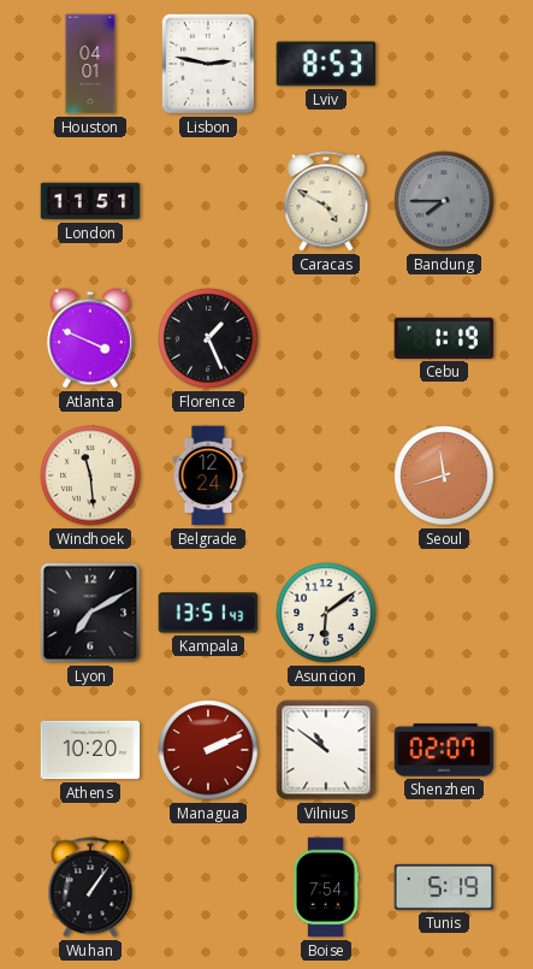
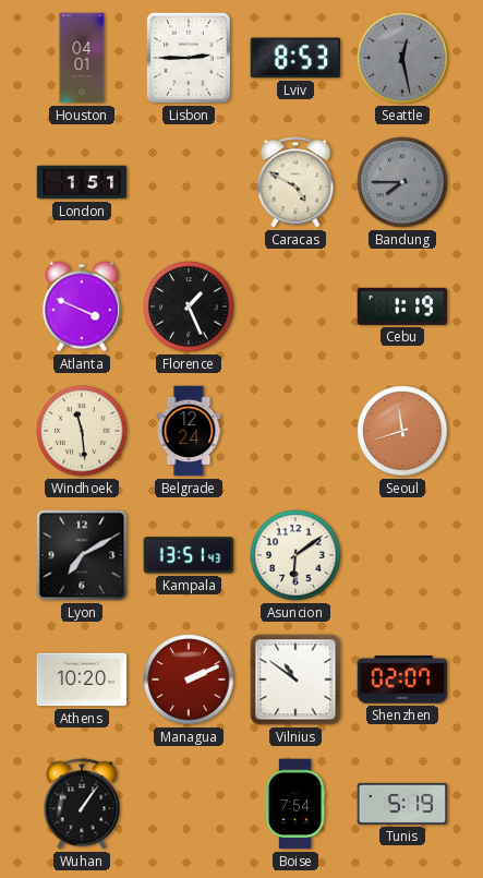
Lisbon: 2:47 -> 2:45
Seattle: none -> 12:28
London: 11:51 -> 1:51
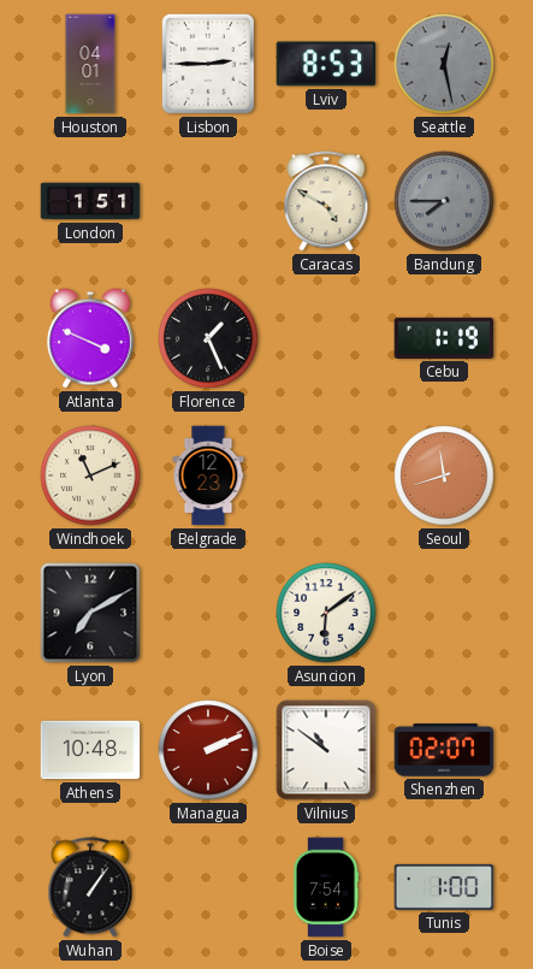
Windhoek: 11:29 -> 11:11
Belgrade: 12:24 -> 12:23
Kampala: 13:51 -> none
Athens: 10:20 -> 10:48
Tunis: 5:19 -> 1:00
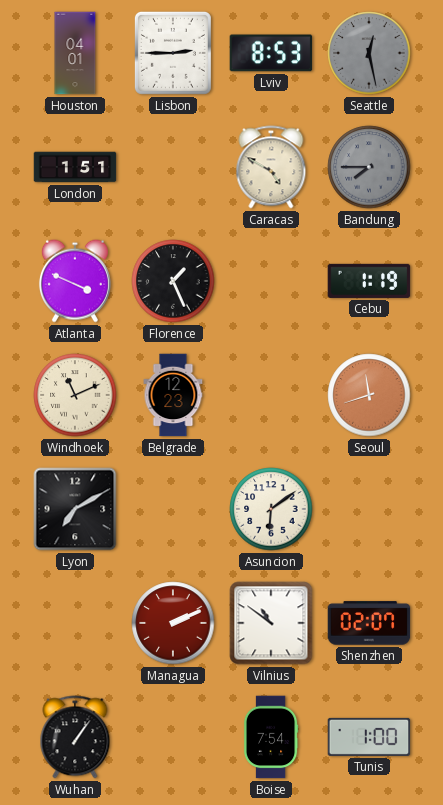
Athens: 10:48 -> none
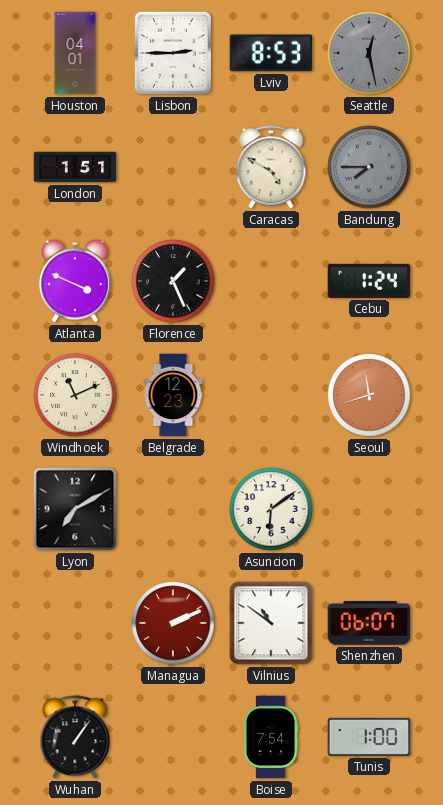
Cebu: 1:19 -> 1:24
Shenzhen: 02:07 -> 06:07
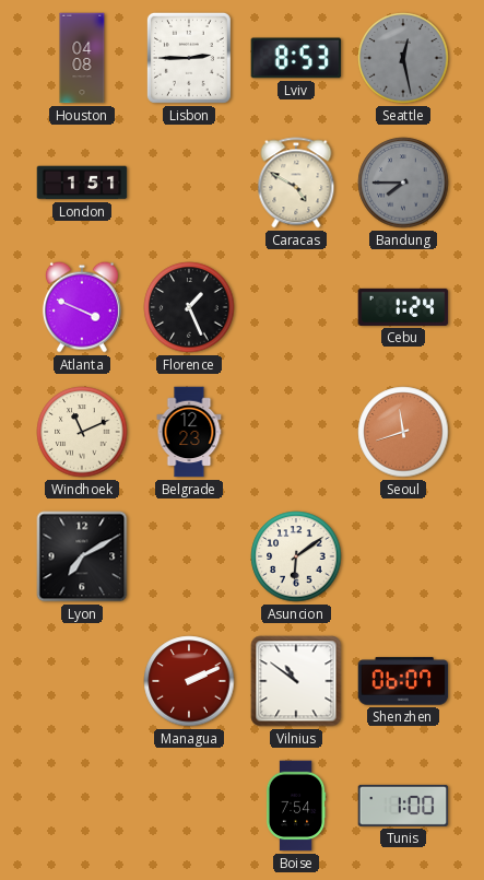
Houston: 04:01 -> 04:08
Wuhan: 1:06 -> none
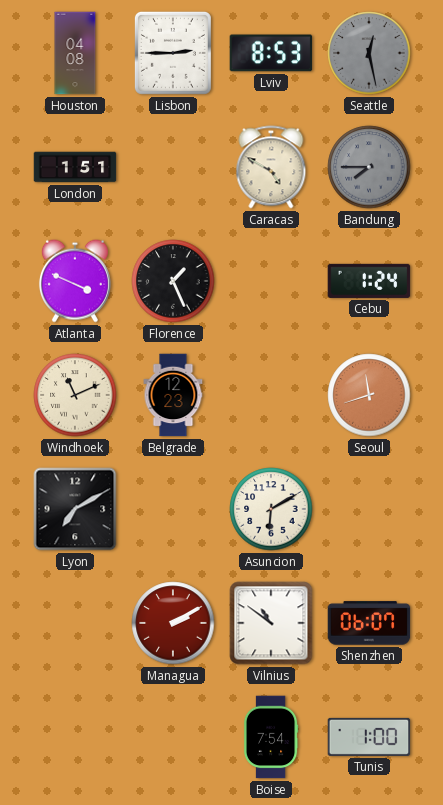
Asuncion: 6:09 -> 6:10
Managua: 2:11 -> 2:10
